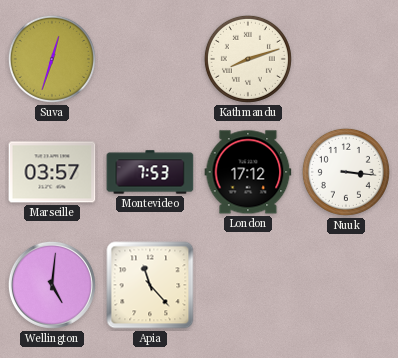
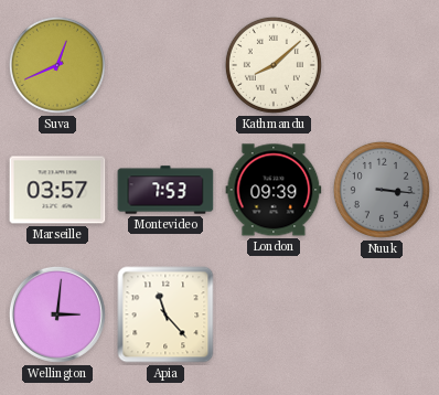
Suva: 12:33 -> 12:41
Kathmandu: 8:12 -> 8:08
London: 17:12 -> 09:39
Nuuk dial: white -> grey
Wellington: 5:01 -> 3:01
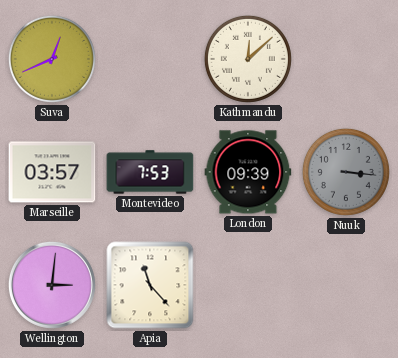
Kathmandu: 8:08 -> 12:08
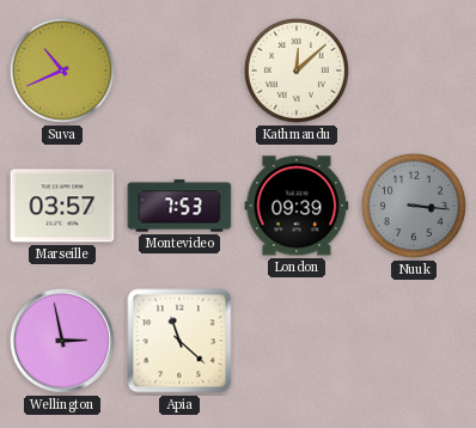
Suva: 12:41 -> 10:41
Wellington: 3:01 -> 2:58
Apia: 11:23 -> 11:22
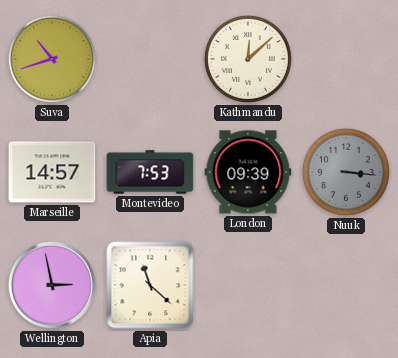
Suva: 10:41 -> 10:42
Marseille: 03:57 -> 14:57
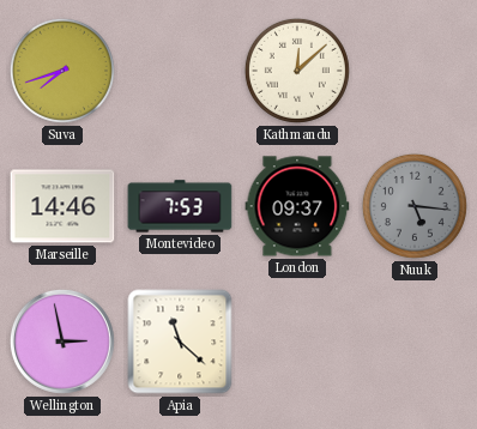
Suva: 10:42 -> 7:42
Marseille: 14:57 -> 14:46
London: 09:39 -> 09:37
Nuuk: 3:16 -> 5:16
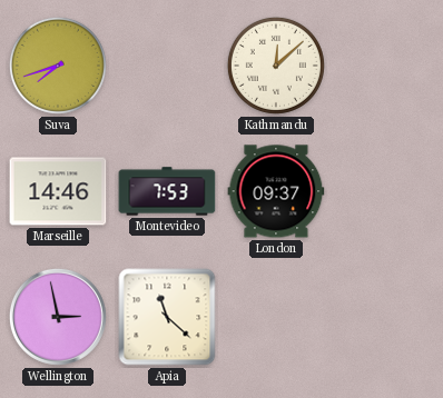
Nuuk: 5:16 -> none
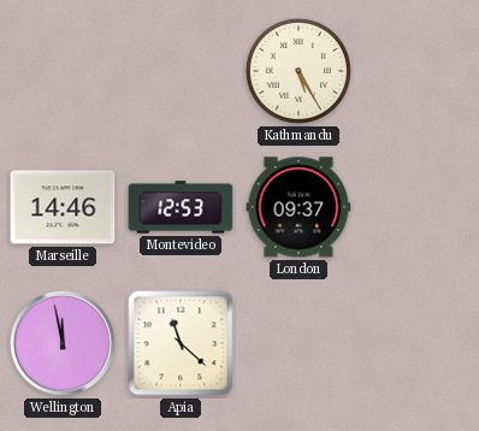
Suva: 7:42 -> none
Kathmandu: 12:08 -> 5:25
Montevideo: 7:53 -> 12:53
Wellington: 2:58 -> 11:58
